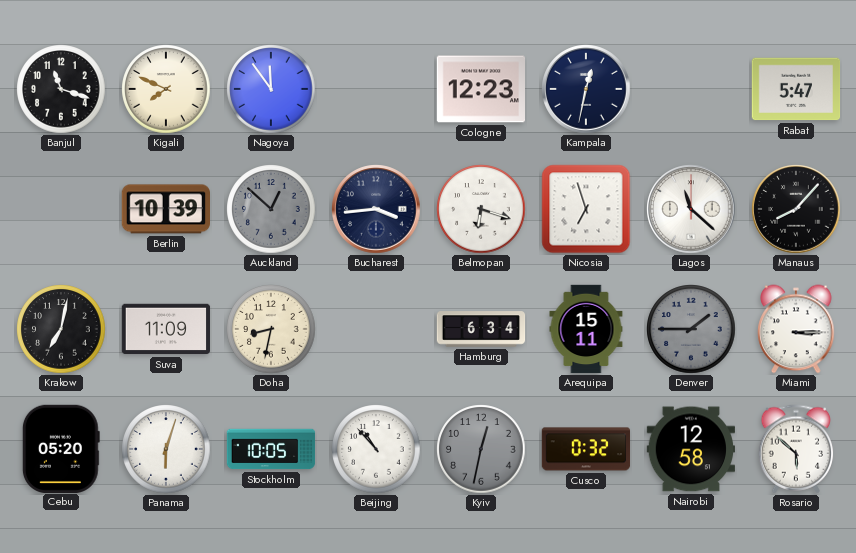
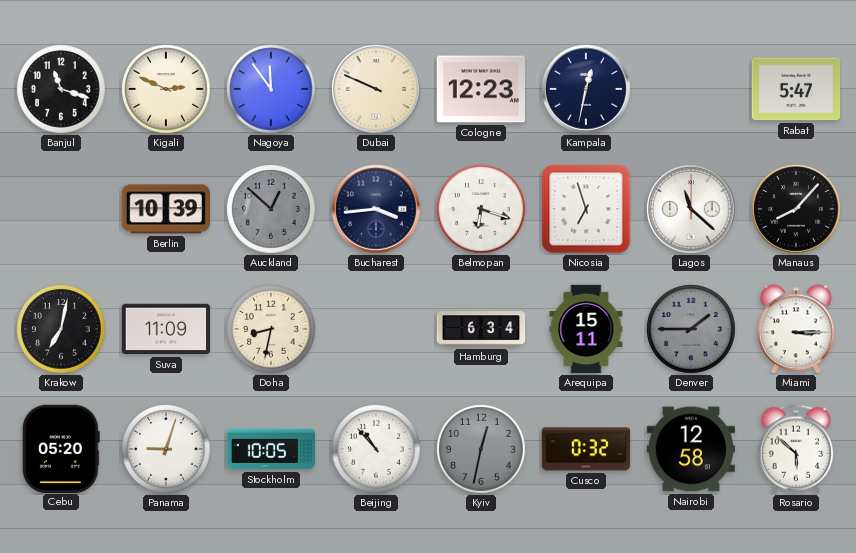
Kigali: 7:49 -> 2:49
Dubai: none -> 9:49
Panama: 6:03 -> 9:03
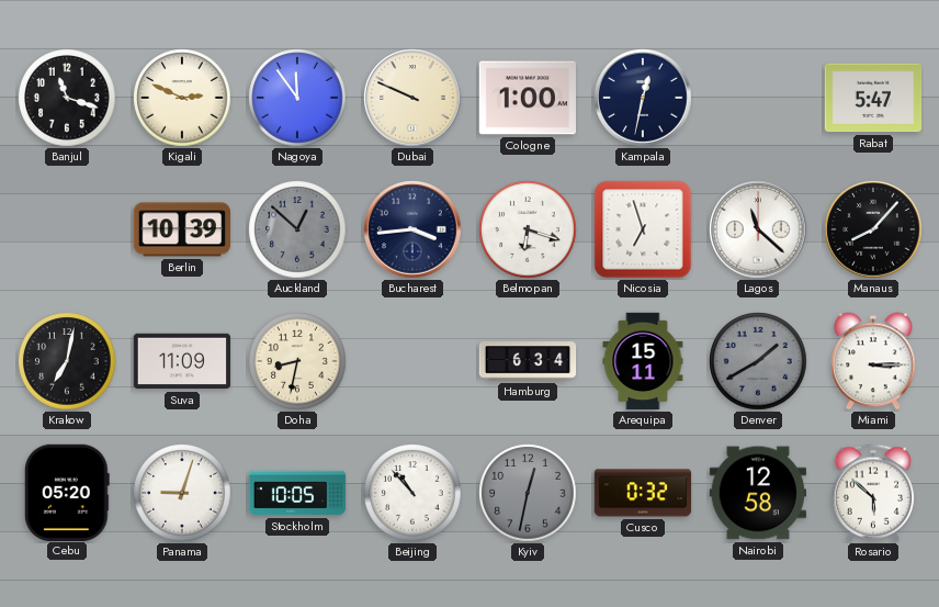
Cologne: 12:23 -> 1:00
Denver: 1:45 -> 1:40
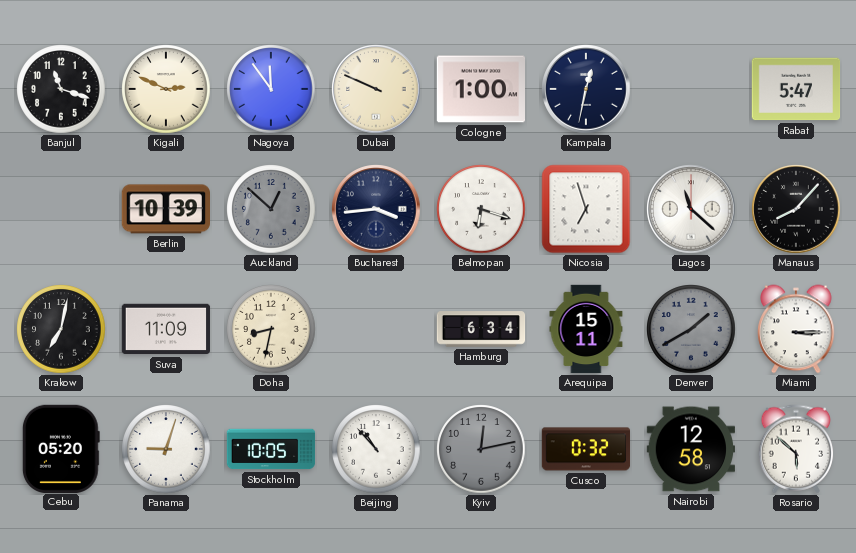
Kyiv: 12:32 -> 12:13
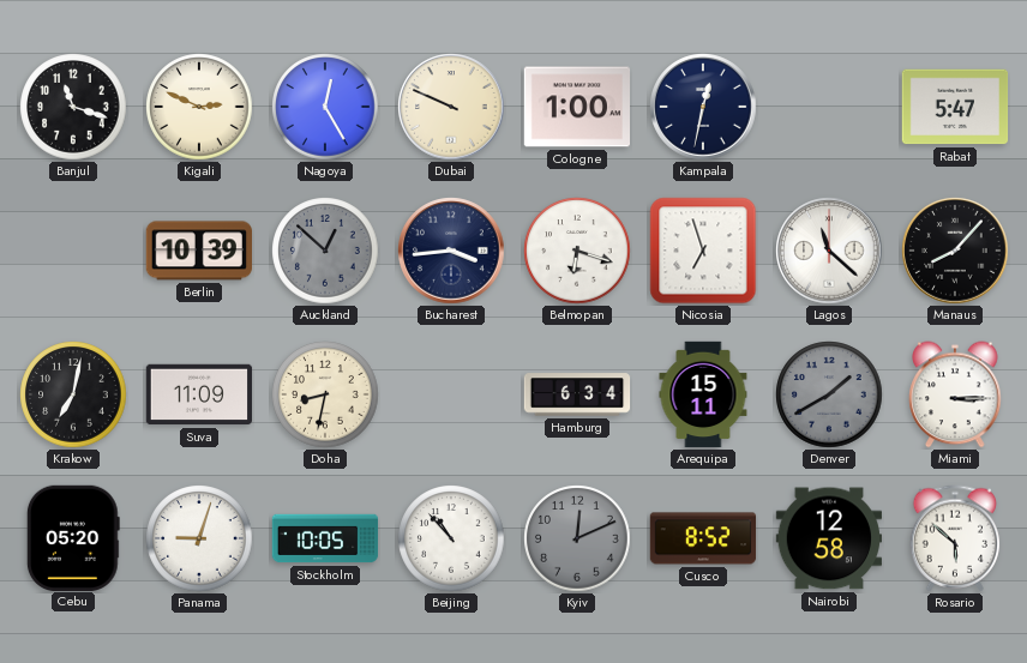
Nagoya: 11:54 -> 12:25
Kyiv: 12:13 -> 12:11
Cusco: 0:32 -> 8:52
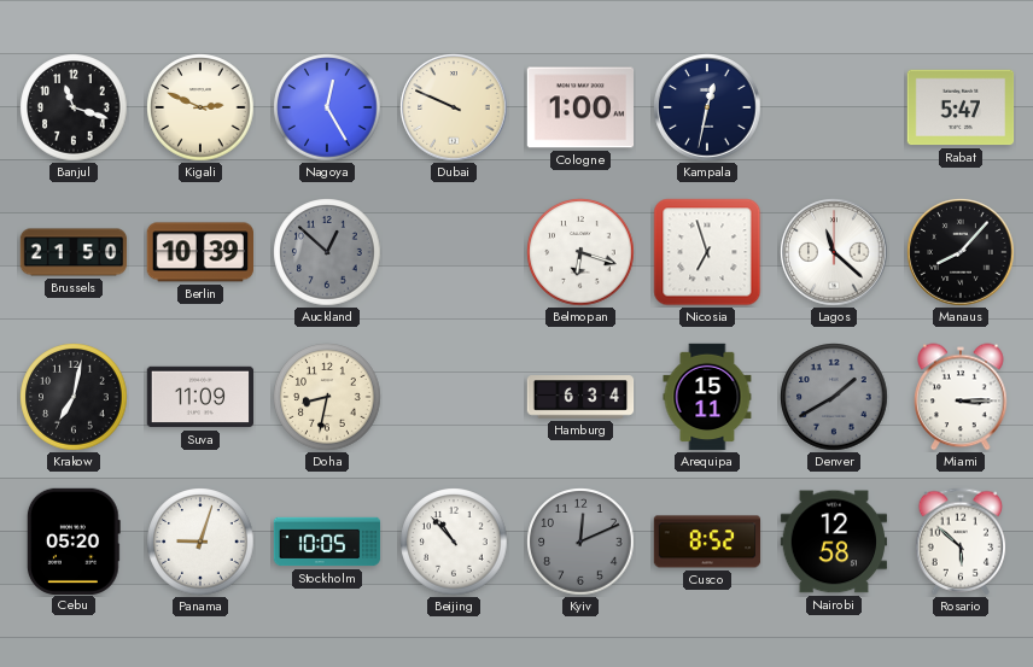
Brussels: none -> 21:50
Bucharest: 3:44 -> none
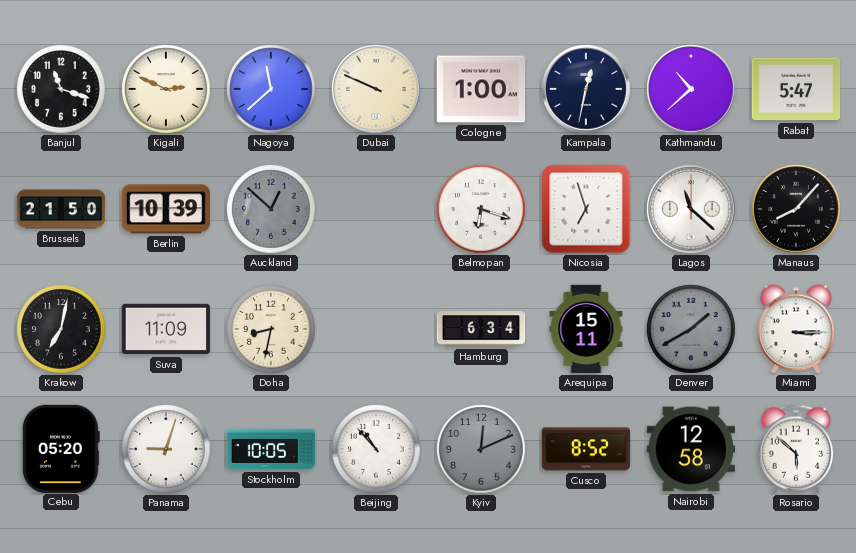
Nagoya: 12:25 -> 11:38
Kathmandu: none -> 10:38
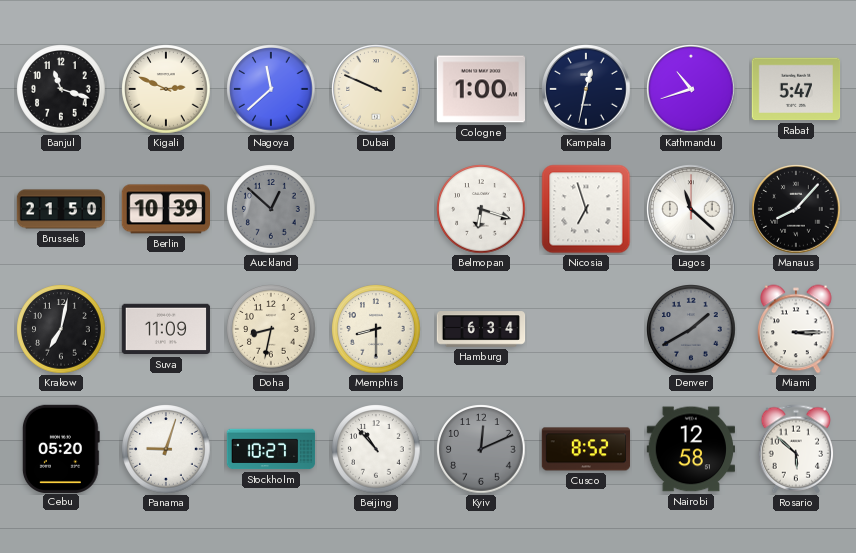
Kathmandu: 10:38 -> 10:42
Memphis: none -> 8:30
Arequipa: 15:11 -> none
Stockholm: 10:05 -> 10:27
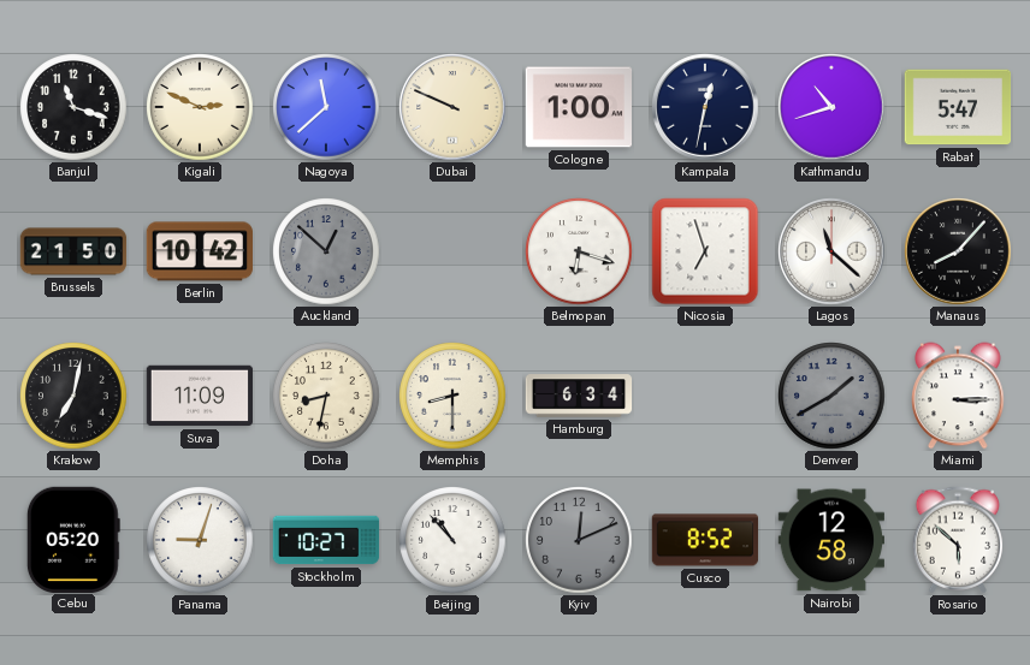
Berlin: 10:39 -> 10:42
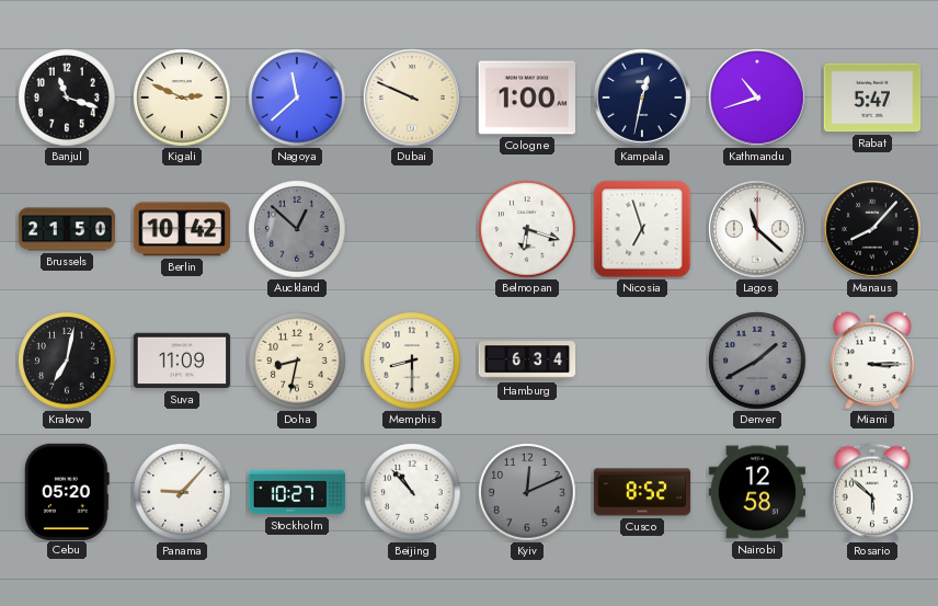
Panama: 9:03 -> 9:07
